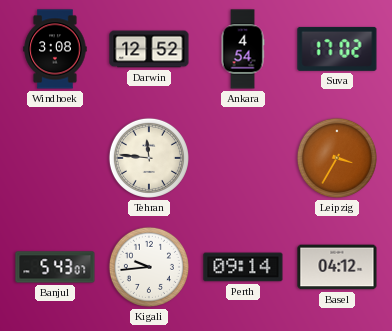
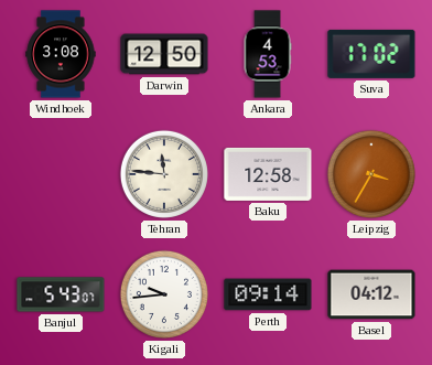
Darwin: 12:52 -> 12:50
Ankara: 4:54 -> 4:53
Baku: none -> 12:58
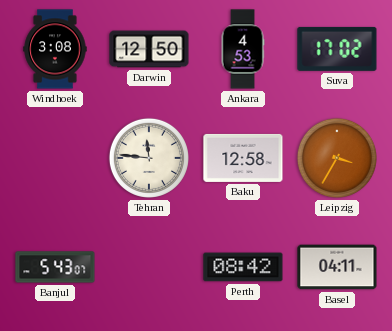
Kigali: 9:44 -> none
Perth: 09:14 -> 08:42
Basel: 04:12 -> 04:11
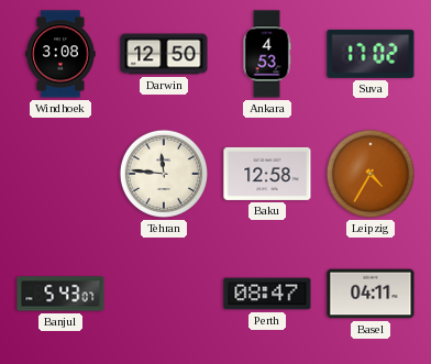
Leipzig: 3:35 -> 4:35
Perth: 08:42 -> 08:47
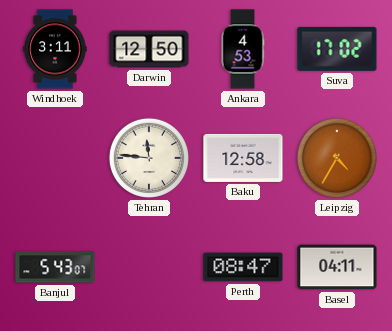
Windhoek: 3:08 -> 3:11
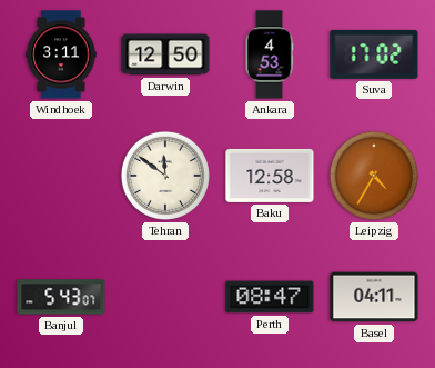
Tehran: 11:46 -> 11:51
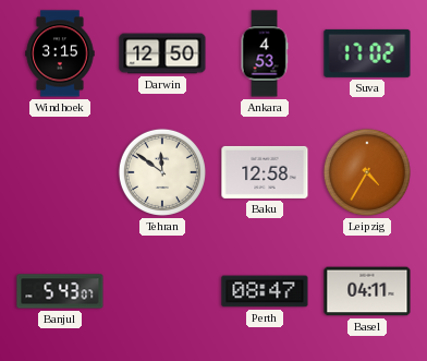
Windhoek: 3:11 -> 3:15
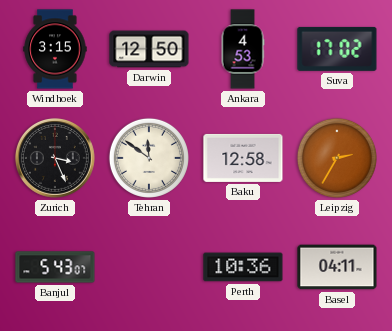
Zurich: none -> 3:26
Leipzig: 4:35 -> 2:35
Perth: 08:47 -> 10:36
